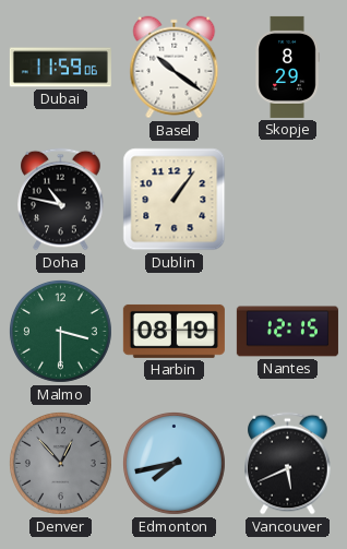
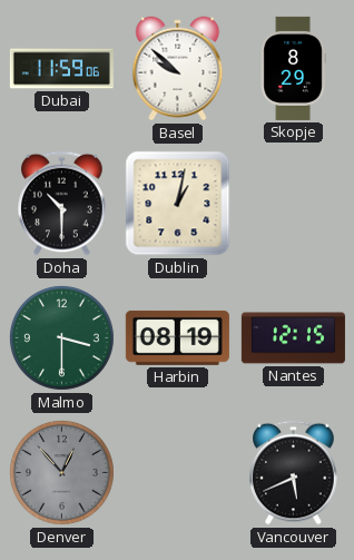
Basel: 10:21 -> 9:52
Doha: 10:47 -> 10:30
Dublin: 1:06 -> 1:02
Edmonton: 7:43 -> none
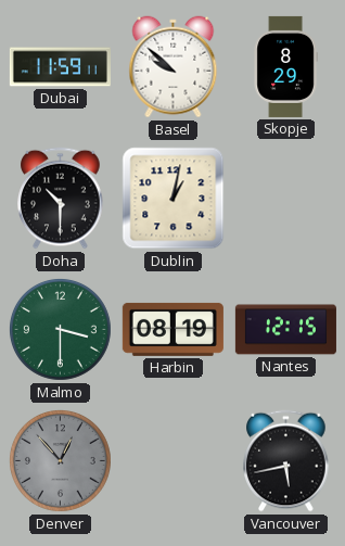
Dubai: 11:59:06 -> 11:59:11
Vancouver: 5:41 -> 5:43
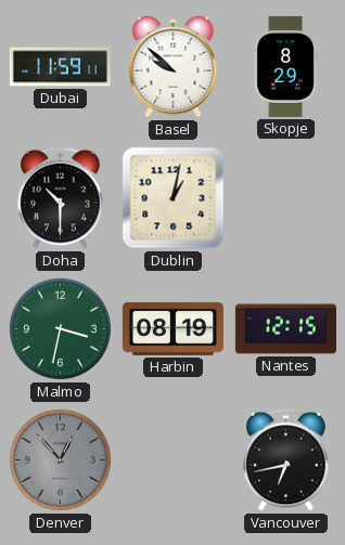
Malmo: 3:30 -> 3:32
Vancouver: 5:43 -> 6:43
